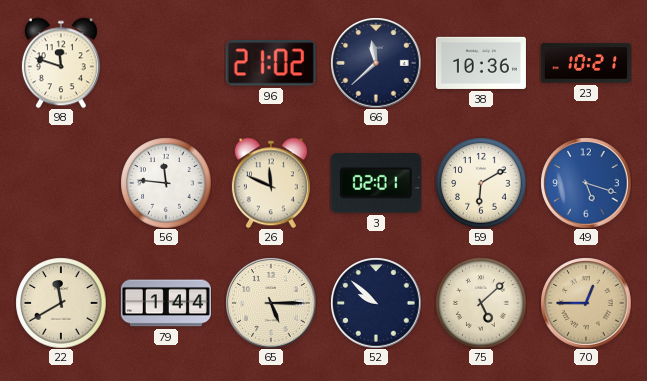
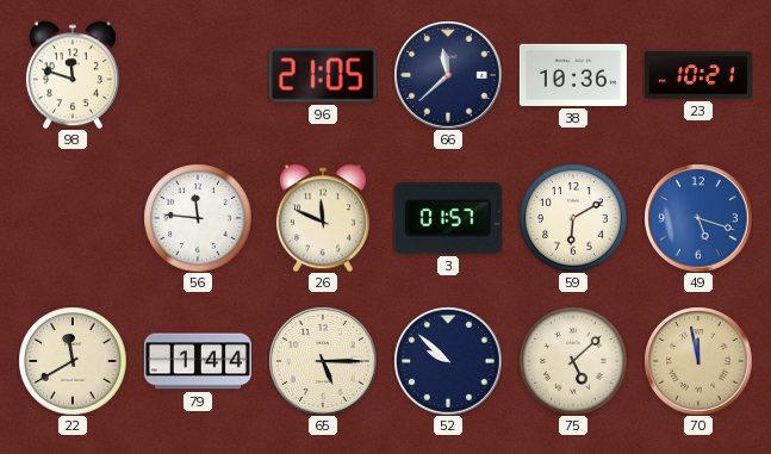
96: 21:02 -> 21:05
3: 02:01 -> 01:57
70: 12:45 -> 11:58
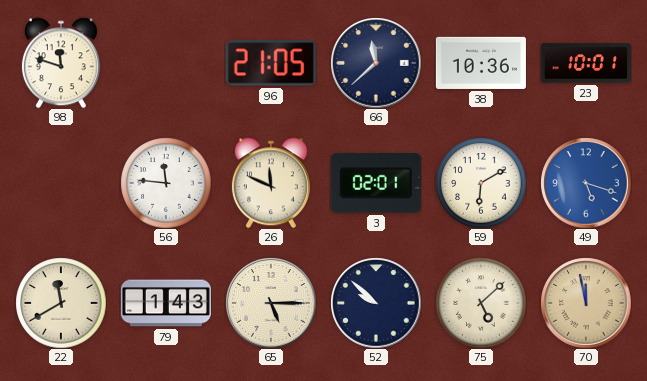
23: 10:21 -> 10:01
3: 01:57 -> 02:01
79: 1:44 -> 1:43
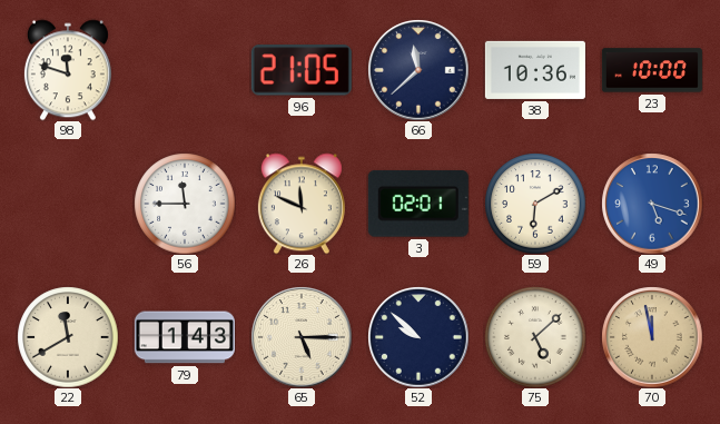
23: 10:01 -> 10:00
56: 11:46 -> 11:45
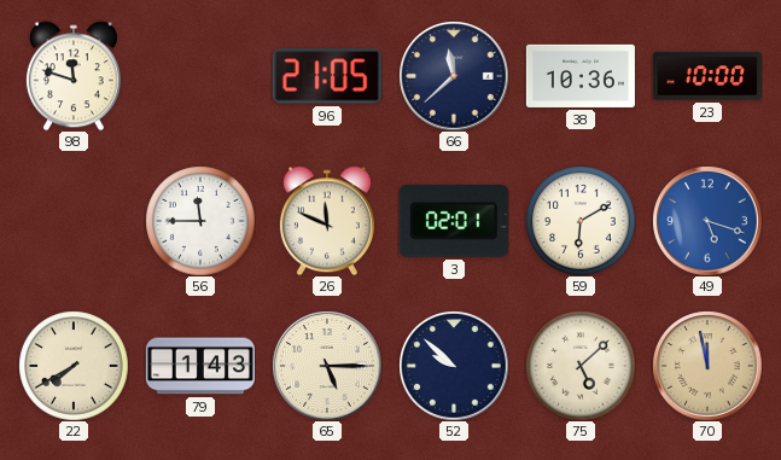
22: 11:40 -> 7:40
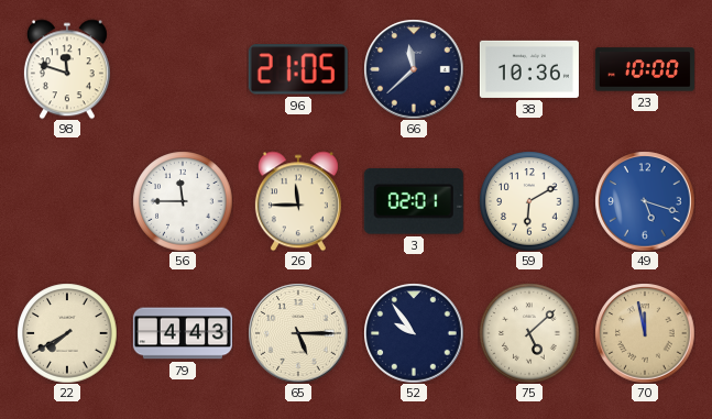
26: 11:49 -> 11:45
79: 1:43 -> 4:43
52: 9:52 -> 9:54
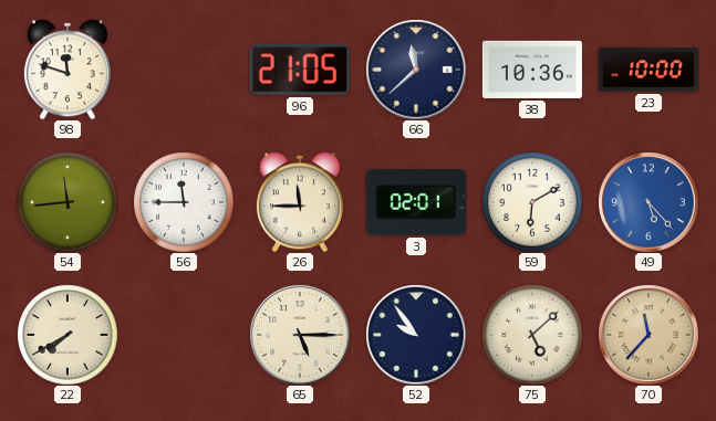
54: none -> 11:44
49: 5:18 -> 5:23
79: 4:43 -> none
70: 11:58 -> 11:37
